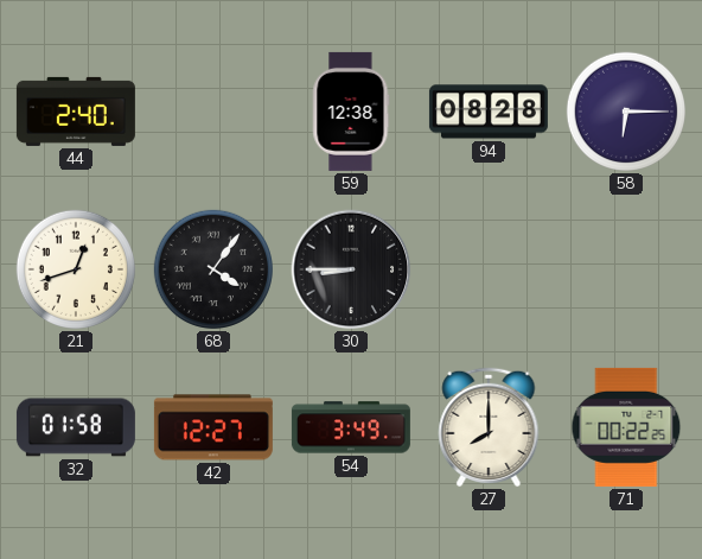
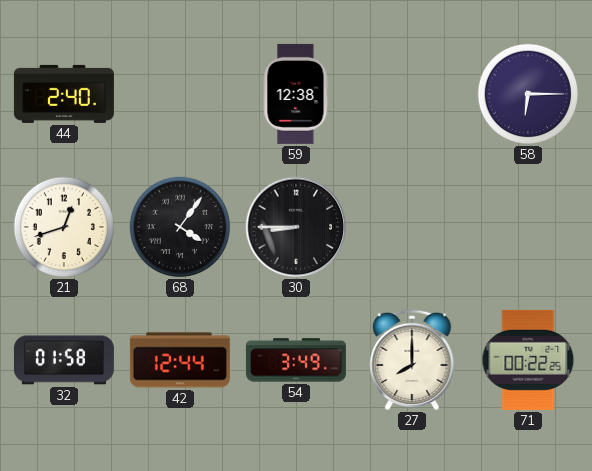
94: 08:28 -> none
42: 12:27 -> 12:44
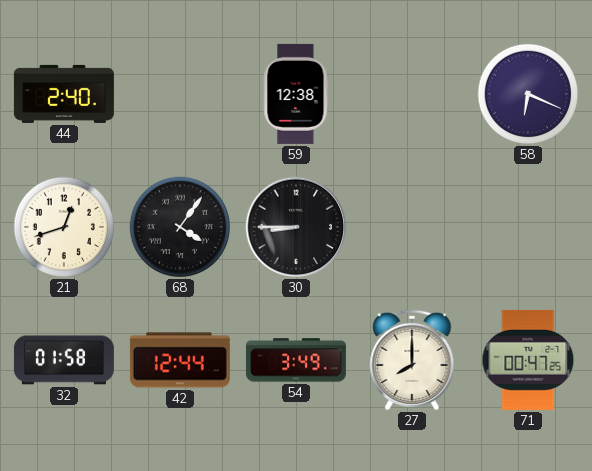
58: 6:15 -> 6:19
71: 00:22 -> 00:47
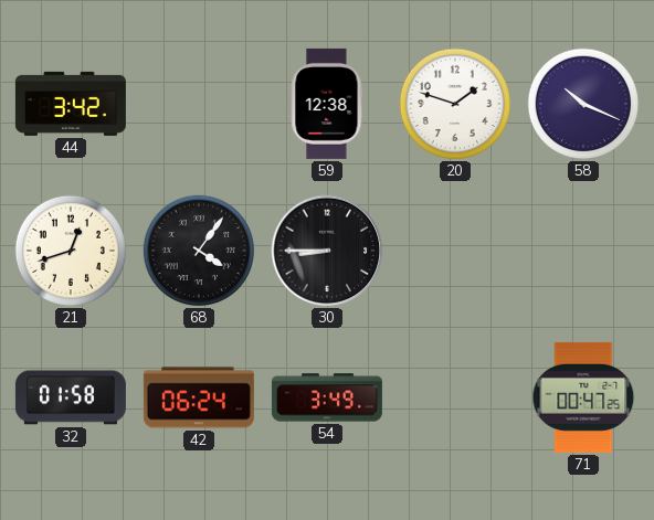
44: 2:40 -> 3:42
20: none -> 1:48
58: 6:19 -> 10:19
42: 12:44 -> 06:24
27: 8:00 -> none
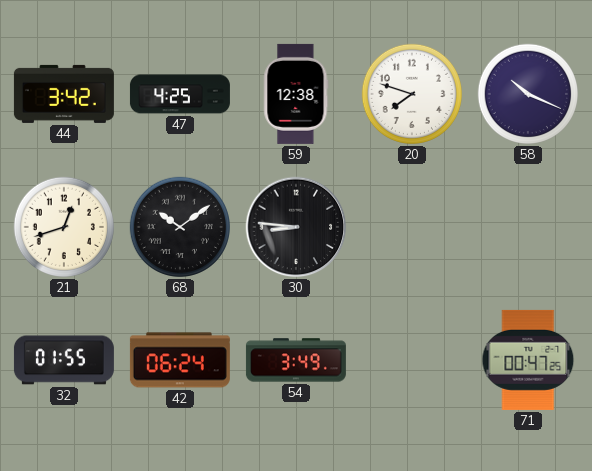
47: none -> 4:25
20: 1:48 -> 7:48
68: 4:06 -> 10:09
30: 8:45 -> 8:46
32: 01:58 -> 01:55
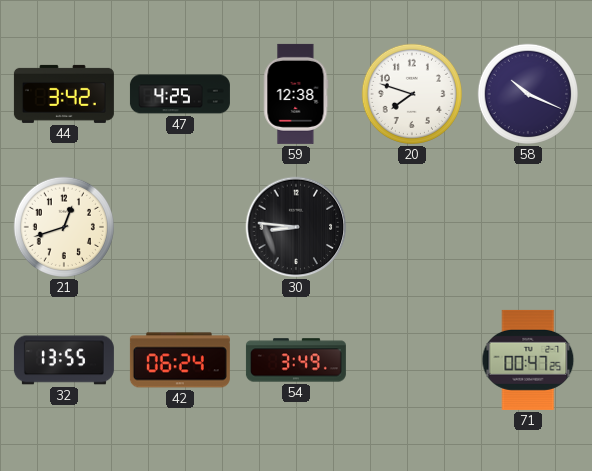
68: 10:09 -> none
32: 01:55 -> 13:55
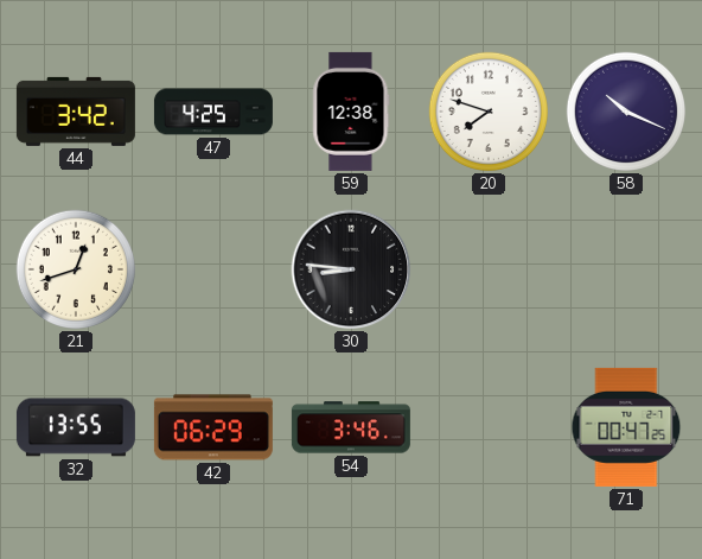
42: 06:24 -> 06:29
54: 3:49 -> 3:46
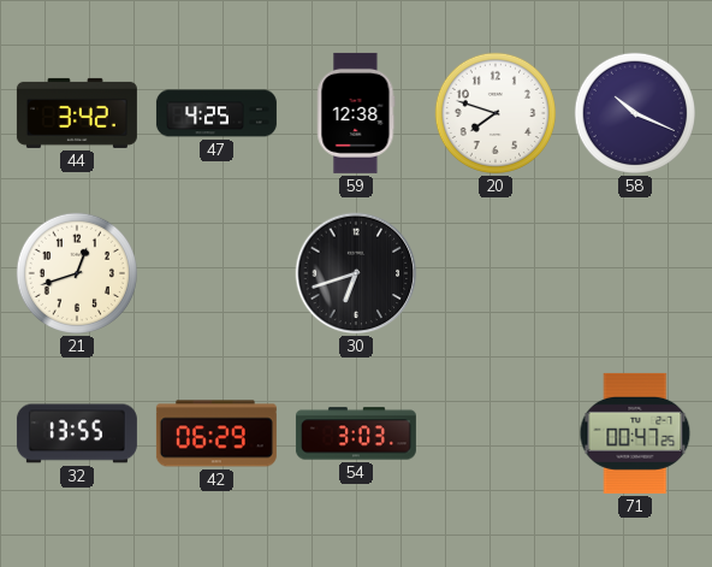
30: 8:46 -> 6:42
54: 3:46 -> 3:03
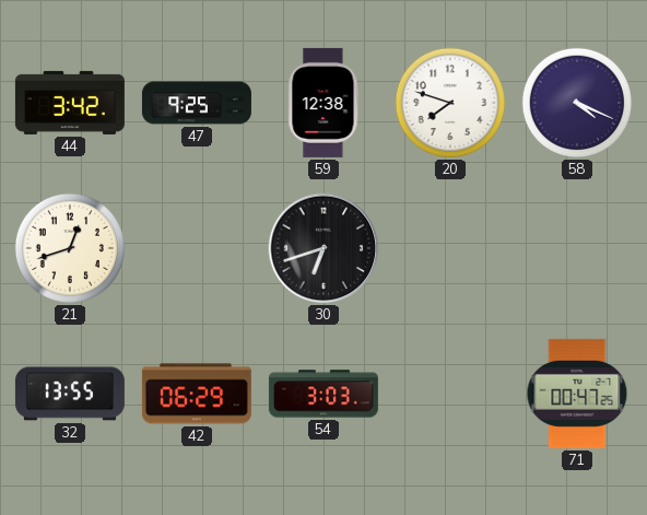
47: 4:25 -> 9:25
58: 10:19 -> 4:19
